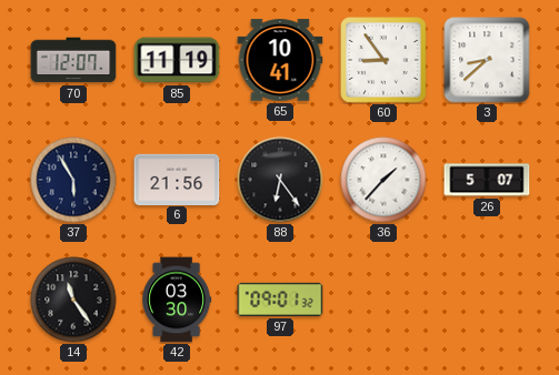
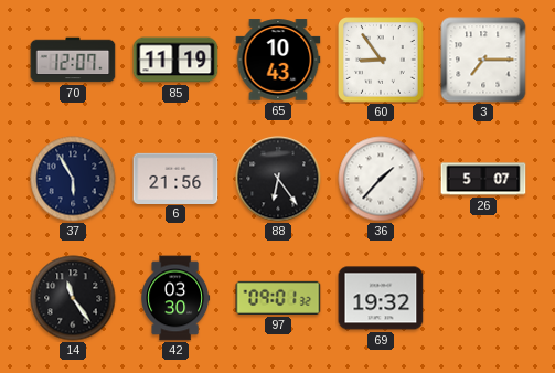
65: 10:41 -> 10:43
3: 8:38 -> 7:15
69: none -> 19:32
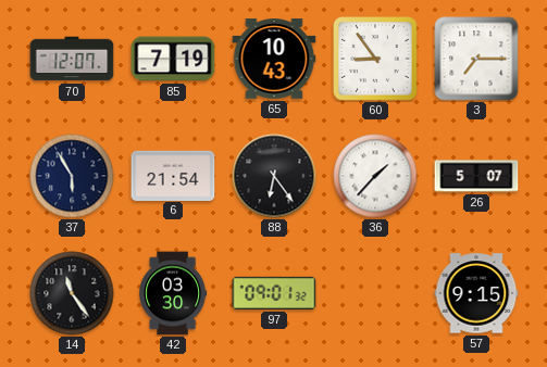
85: 11:19 -> 7:19
6: 21:56 -> 21:54
69: 19:32 -> none
57: none -> 9:15
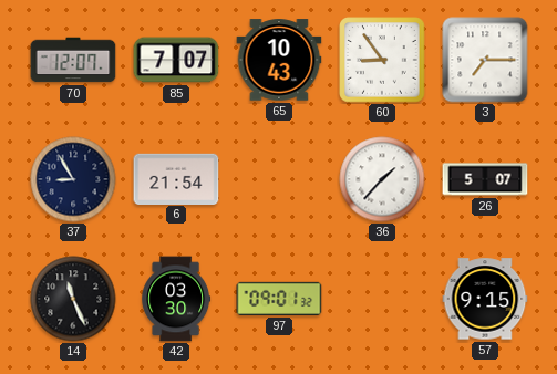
85: 7:19 -> 7:07
37: 5:55 -> 8:55
88: 6:24 -> none
14: 11:24 -> 11:26
